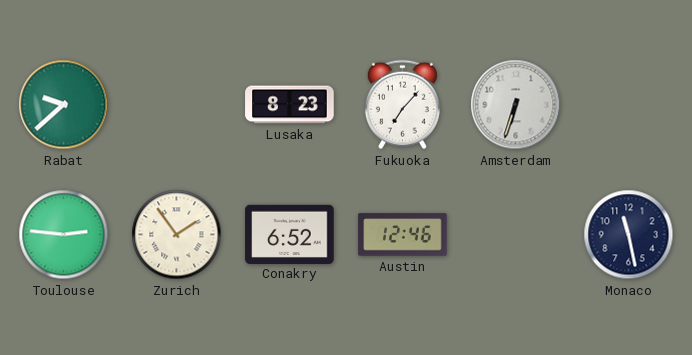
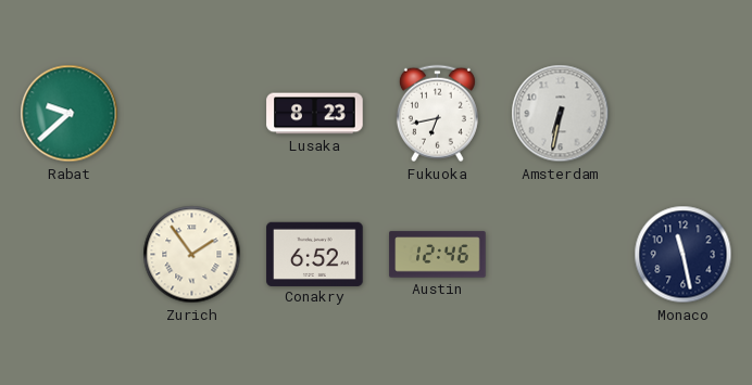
Fukuoka: 7:07 -> 6:43
Amsterdam: 6:33 -> 6:32
Toulouse: 2:46 -> none
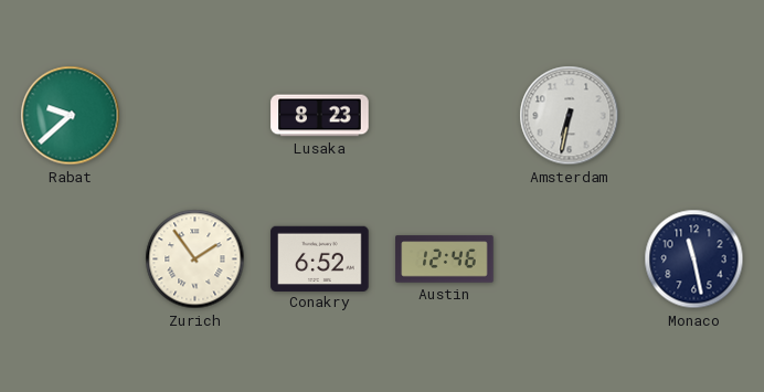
Fukuoka: 6:43 -> none
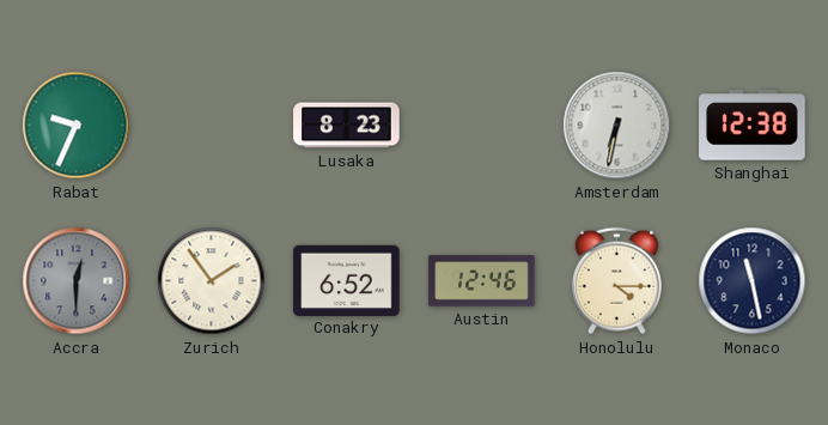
Rabat: 9:38 -> 9:34
Shanghai: none -> 12:38
Accra: none -> 12:30
Honolulu: none -> 4:15
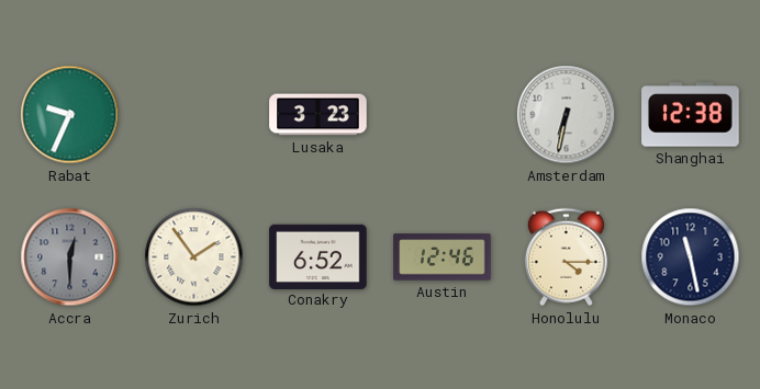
Lusaka: 8:23 -> 3:23
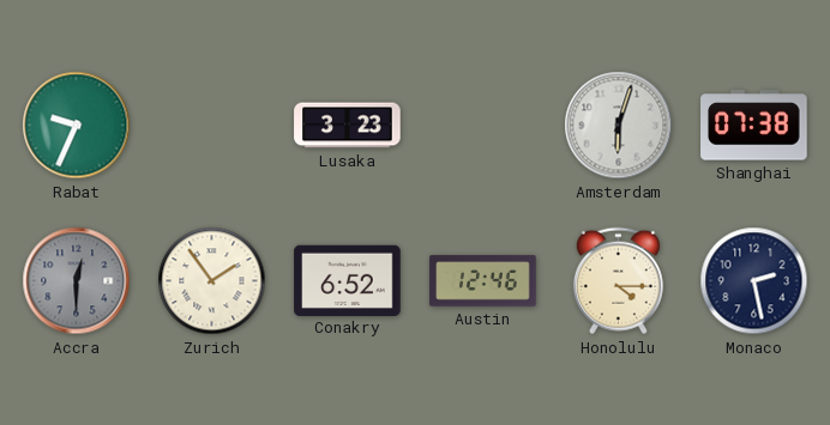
Amsterdam: 6:32 -> 6:03
Shanghai: 12:38 -> 07:38
Monaco: 11:28 -> 2:28
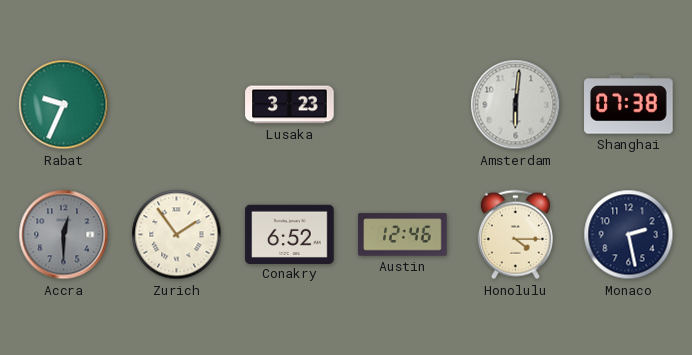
Amsterdam: 6:03 -> 6:01
